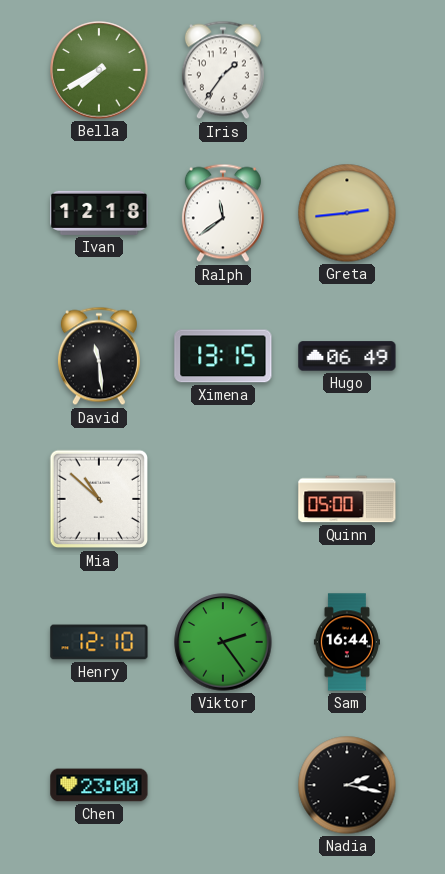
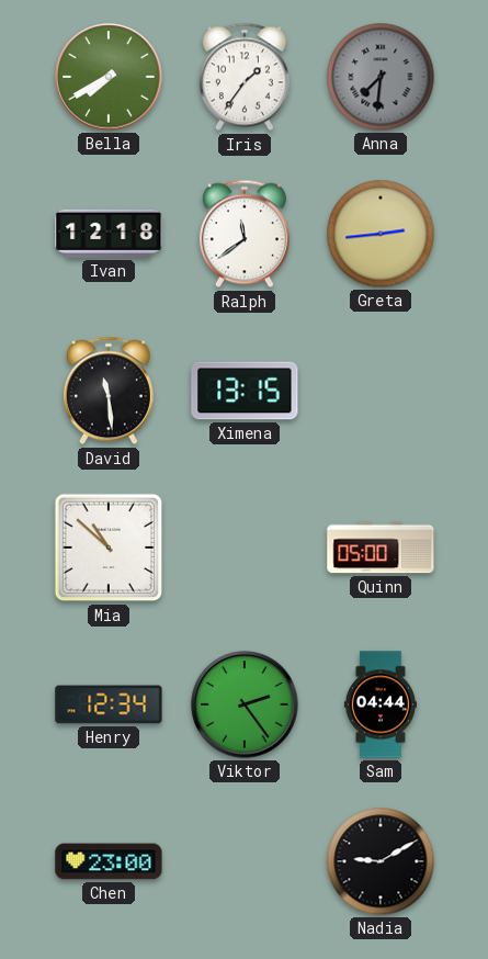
Anna: none -> 7:31
Hugo: 06:49 -> none
Henry: 12:10 -> 12:34
Sam: 16:44 -> 04:44
Nadia: 2:17 -> 9:10
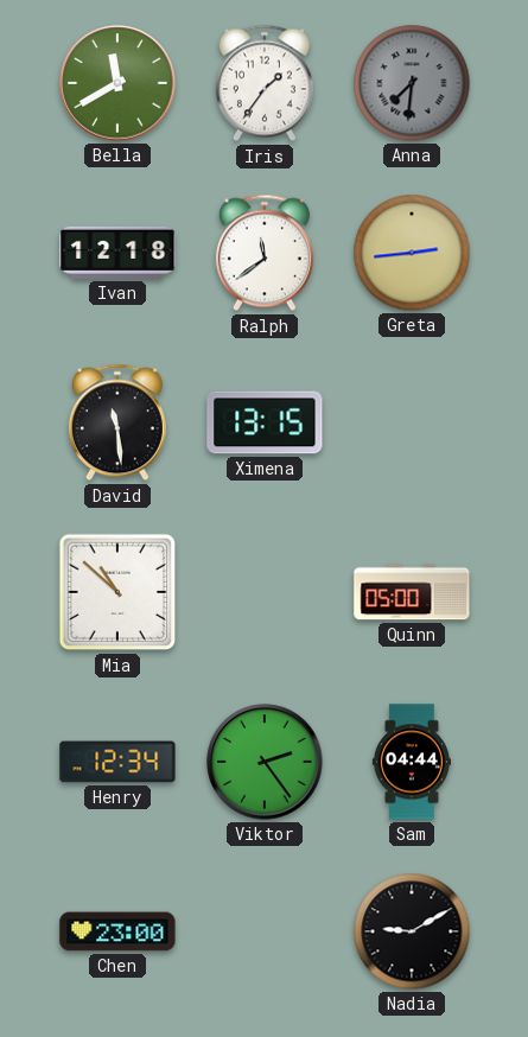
Bella: 7:40 -> 11:40
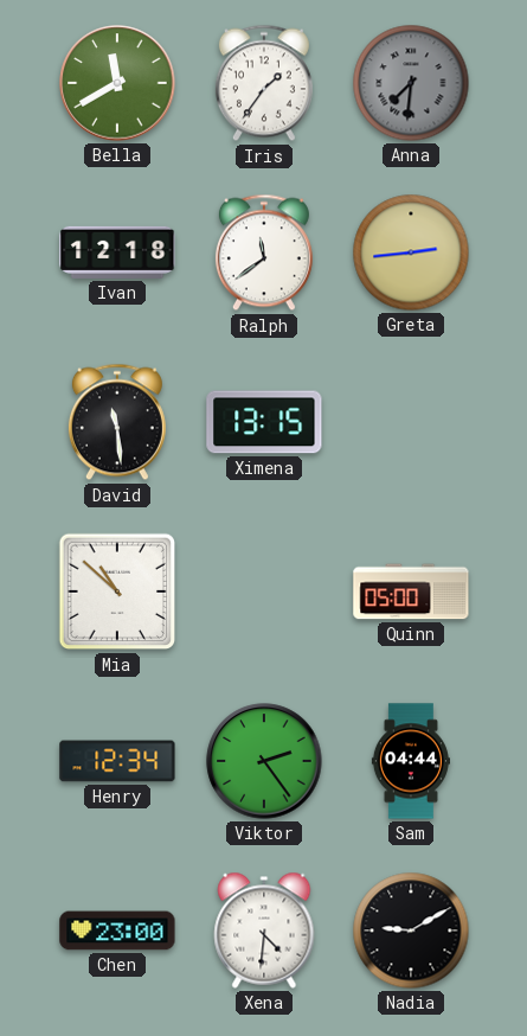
Xena: none -> 4:31
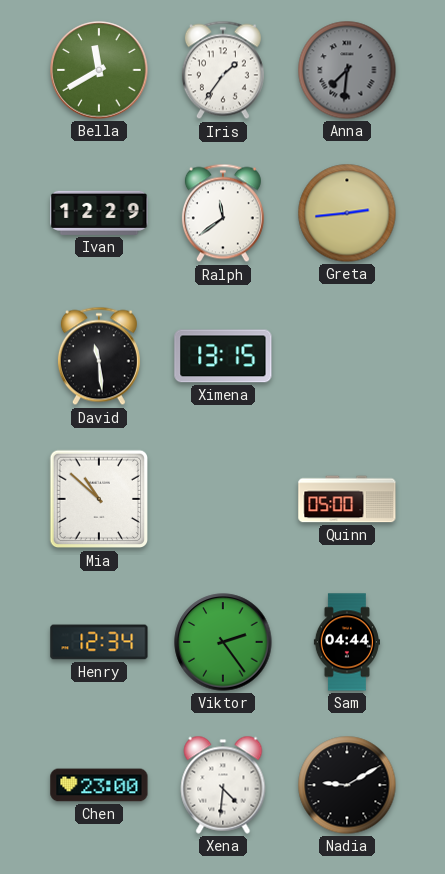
Ivan: 12:18 -> 12:29
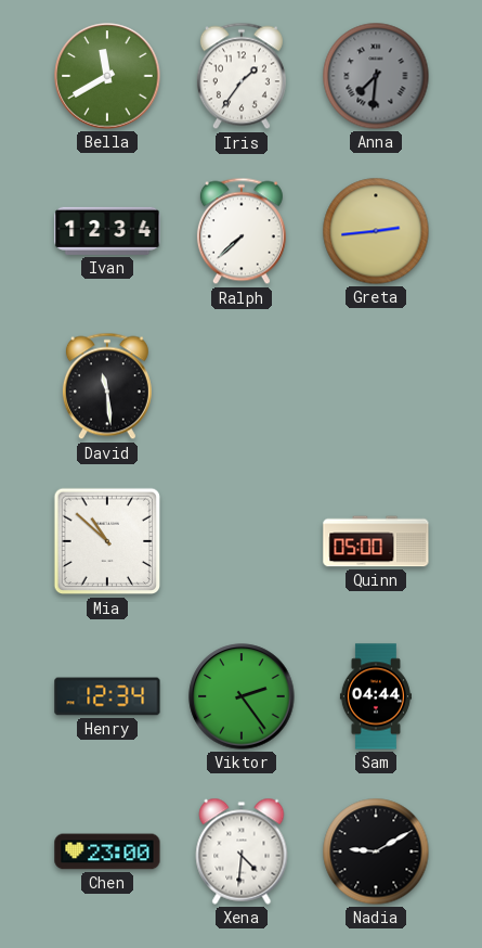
Ivan: 12:29 -> 12:34
Ralph: 11:39 -> 7:38
Ximena: 13:15 -> none
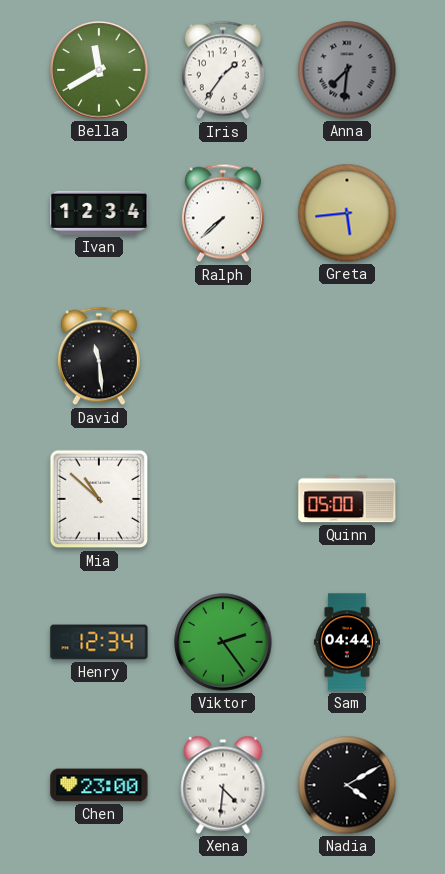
Greta: 2:44 -> 5:44
Nadia: 9:10 -> 4:10
